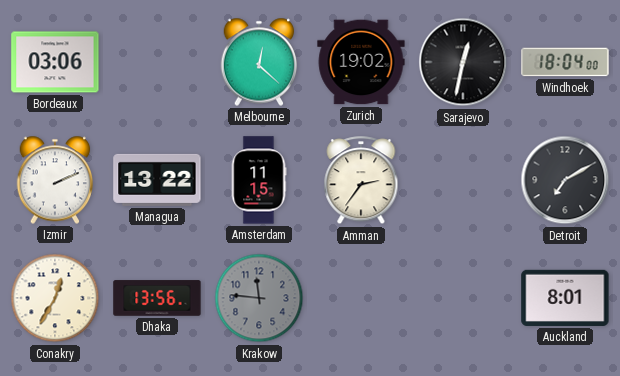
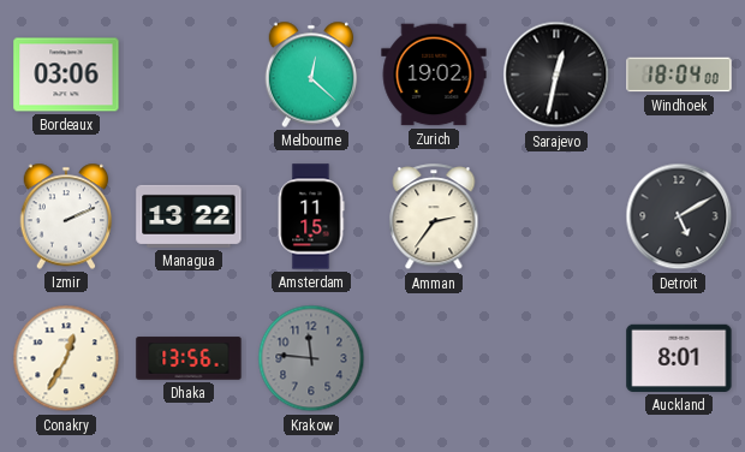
Detroit: 7:10 -> 5:10
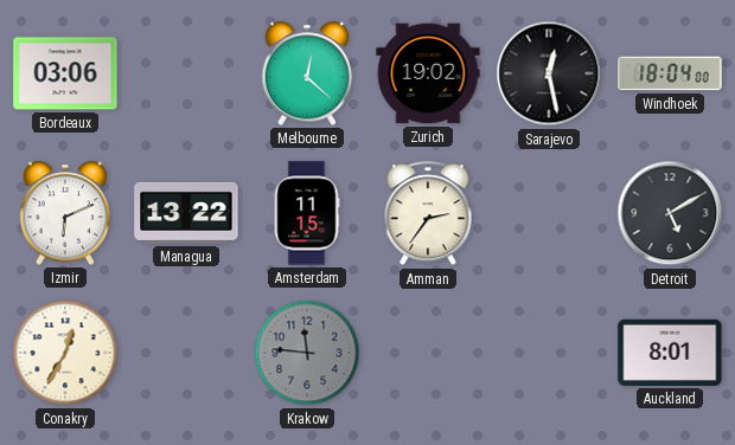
Sarajevo: 12:32 -> 12:28
Izmir: 2:11 -> 6:11
Dhaka: 13:56 -> none
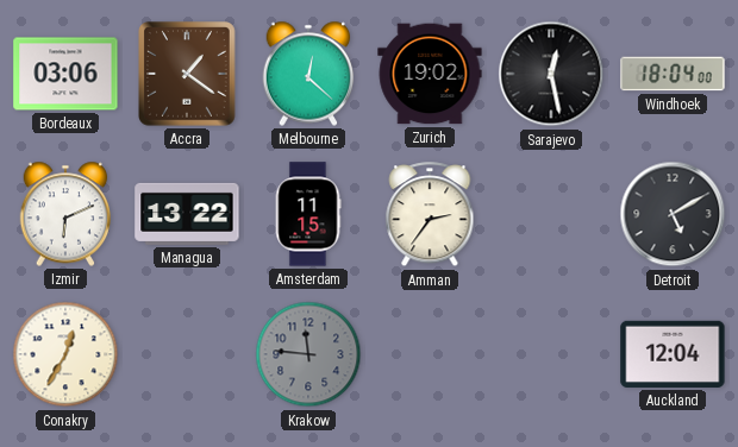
Accra: none -> 1:21
Auckland: 8:01 -> 12:04
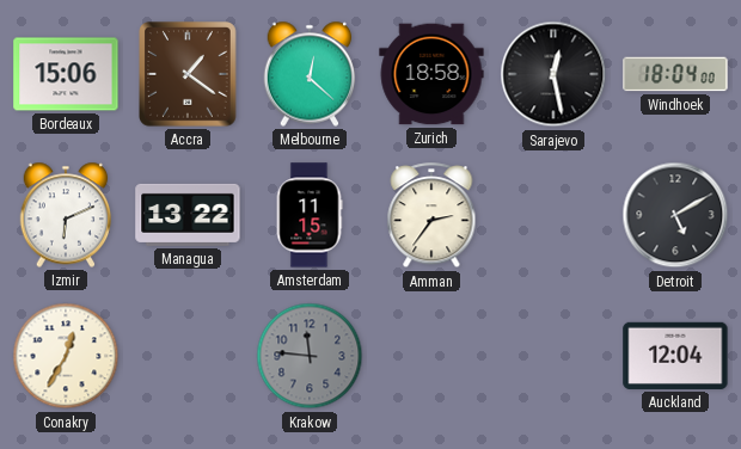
Bordeaux: 03:06 -> 15:06
Zurich: 19:02 -> 18:58
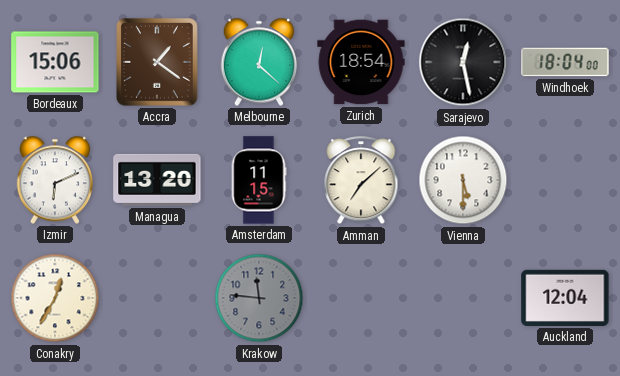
Zurich: 18:58 -> 18:54
Managua: 13:22 -> 13:20
Amman: 2:36 -> 7:08
Vienna: none -> 5:30
Detroit: 5:10 -> none
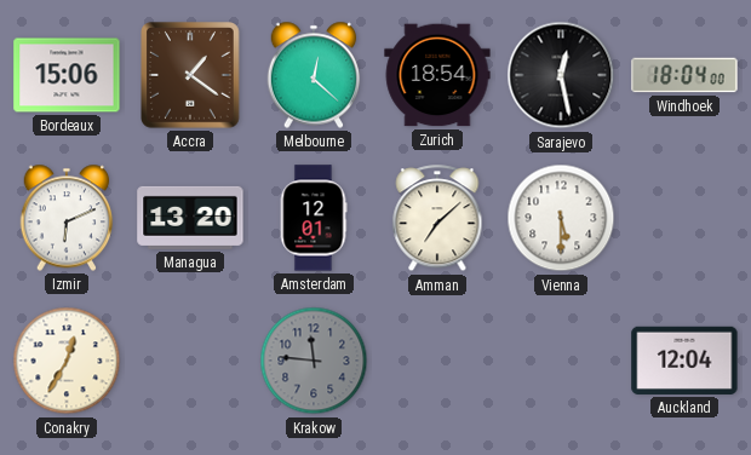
Amsterdam: 11:15 -> 12:01
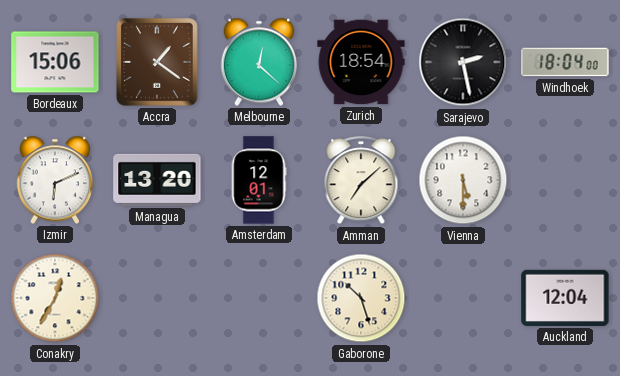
Sarajevo: 12:28 -> 2:28
Krakow: 11:46 -> none
Gaborone: none -> 10:27
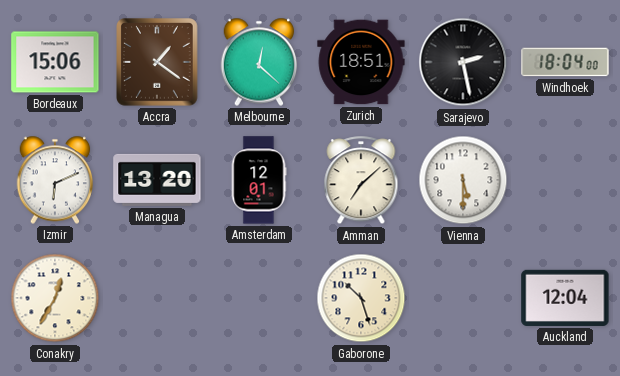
Zurich: 18:54 -> 18:51
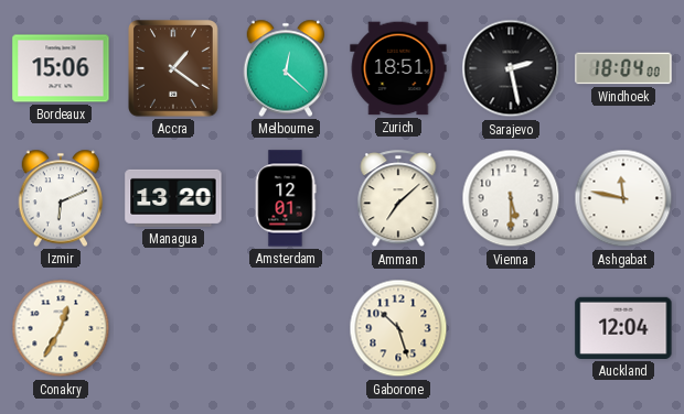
Ashgabat: none -> 11:47
